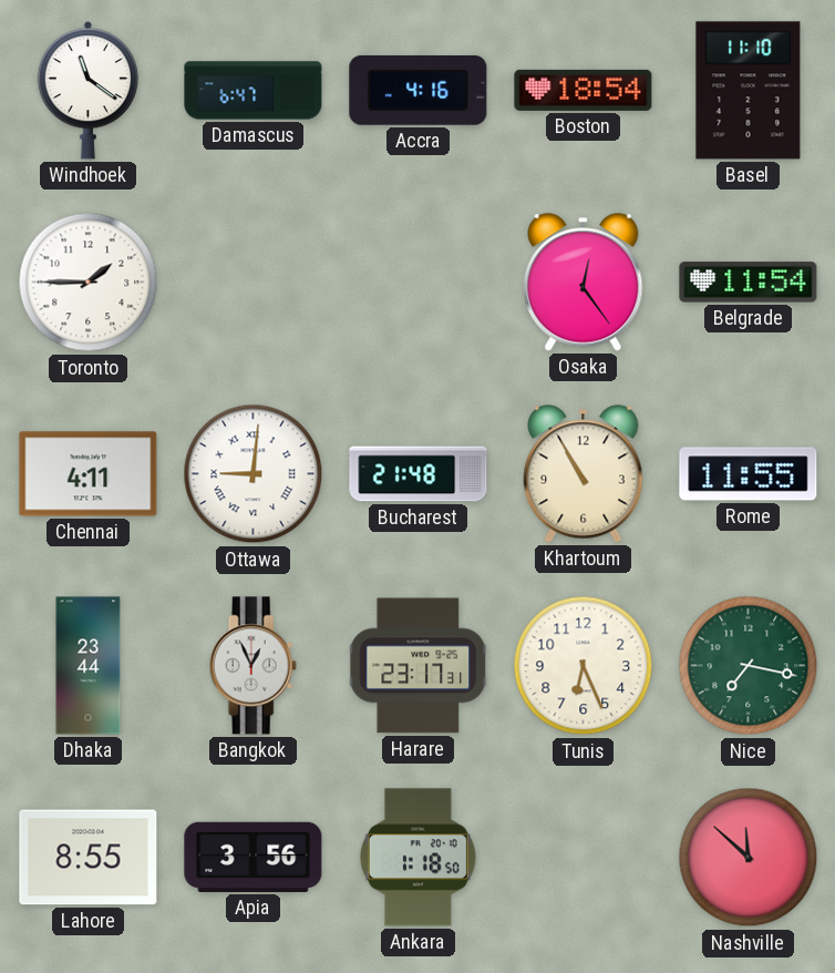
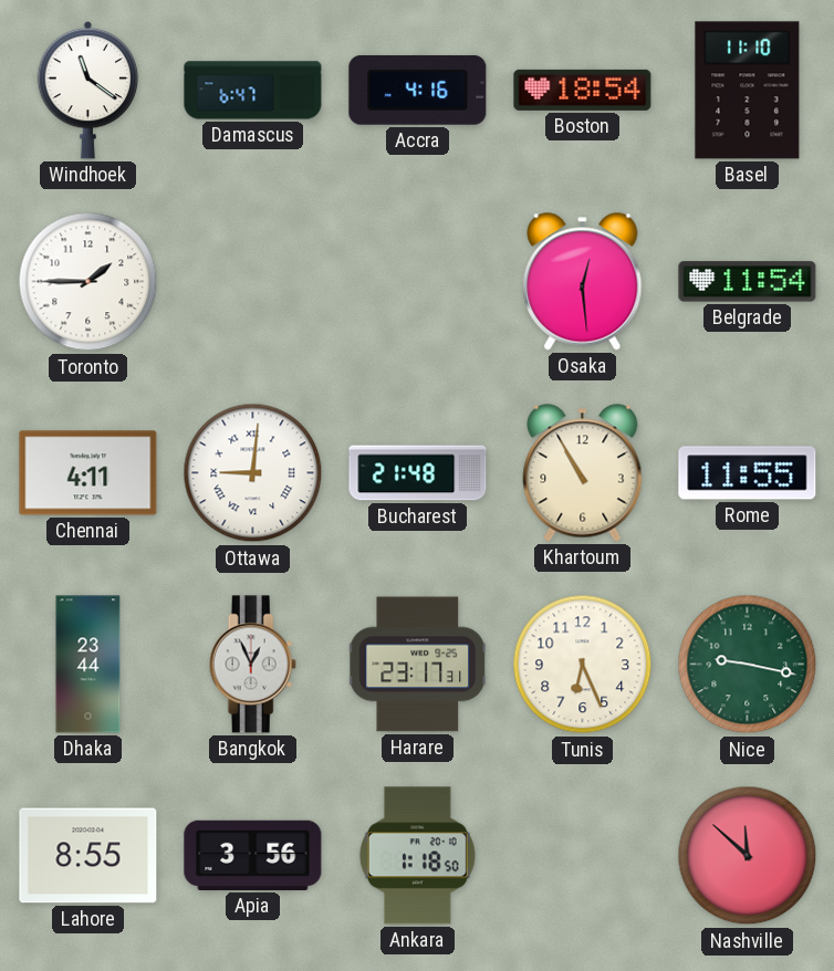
Osaka: 12:24 -> 12:29
Nice: 7:17 -> 9:17
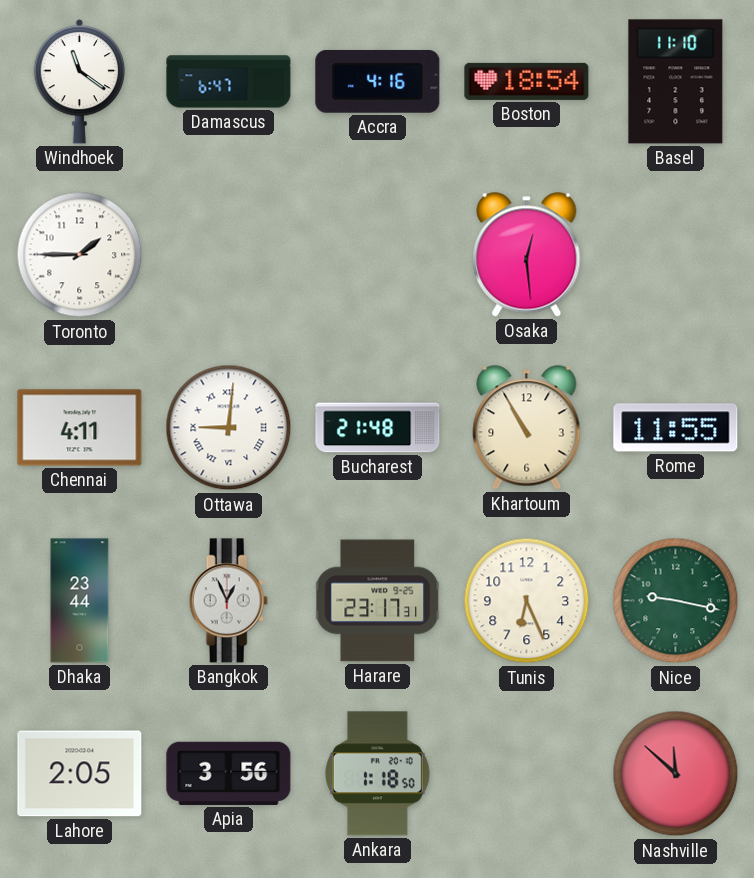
Belgrade: 11:54 -> none
Lahore: 8:55 -> 2:05
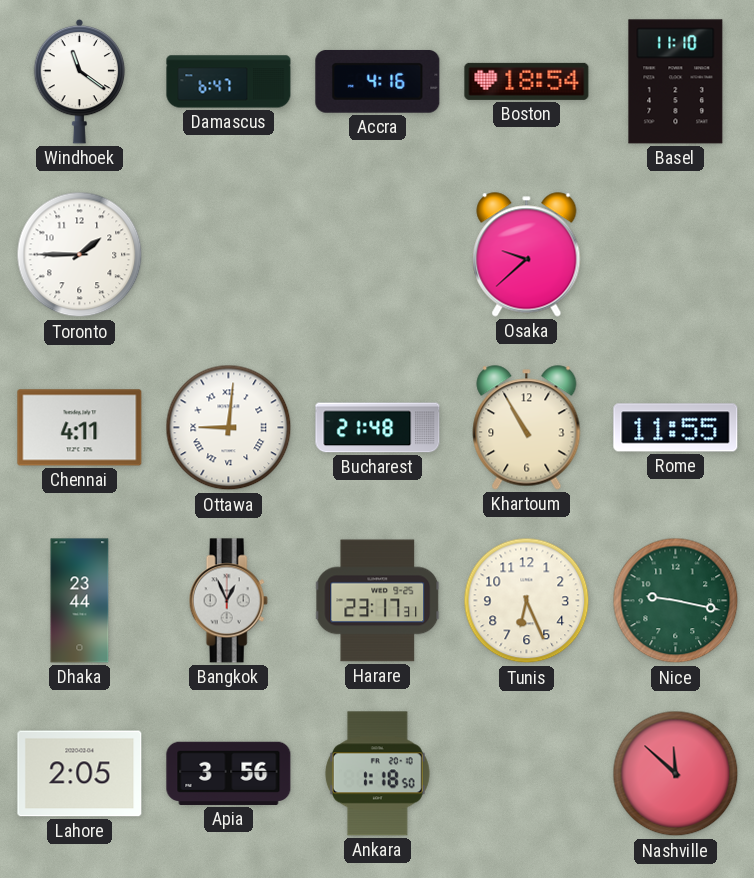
Osaka: 12:29 -> 9:38
